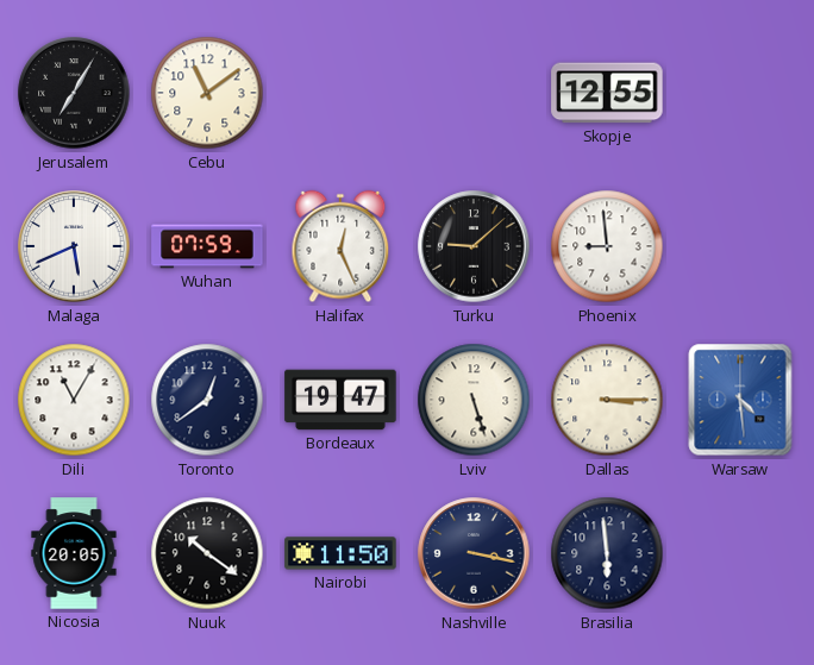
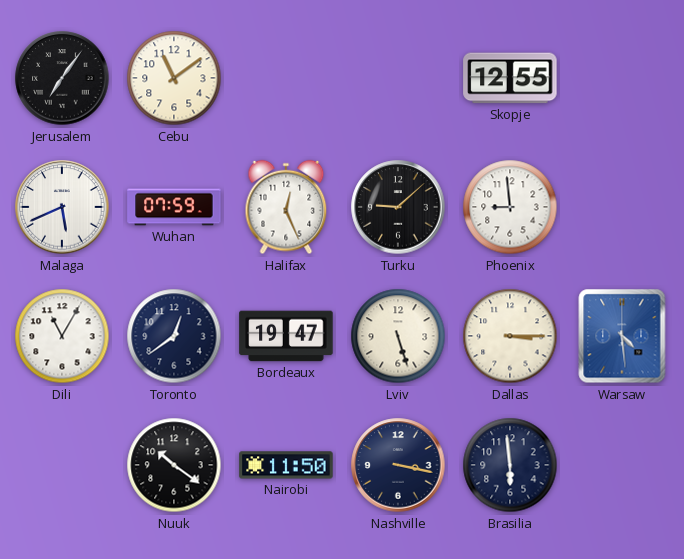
Jerusalem: 7:05 -> 7:06
Nicosia: 20:05 -> none
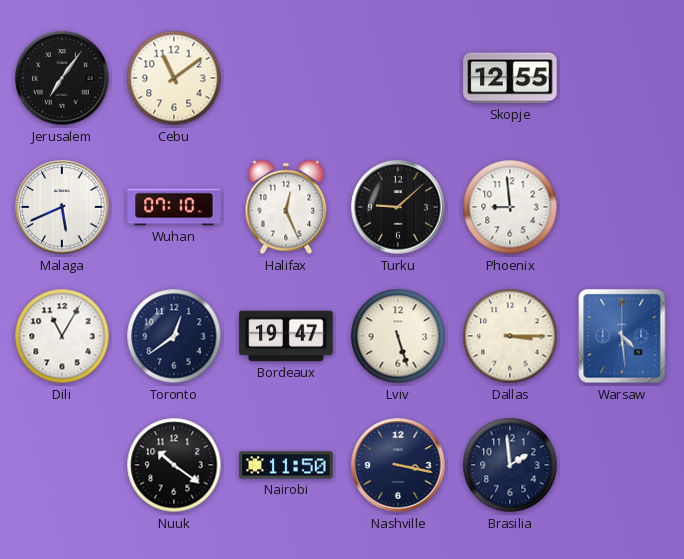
Wuhan: 07:59 -> 07:10
Brasilia: 5:59 -> 1:59
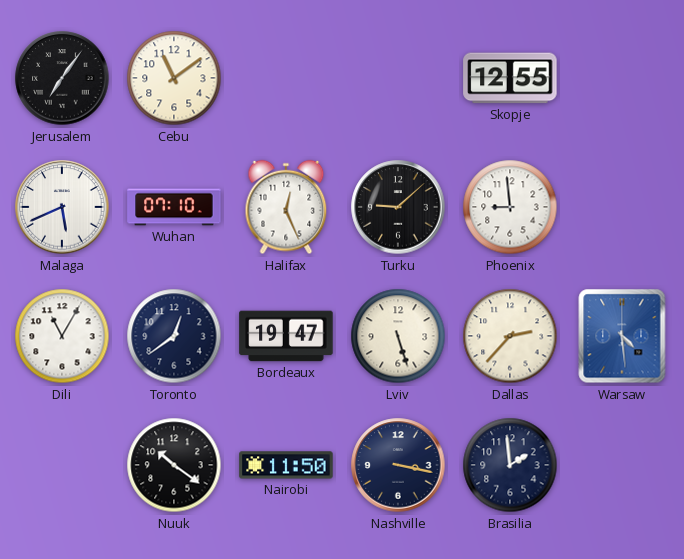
Dallas: 3:15 -> 2:37
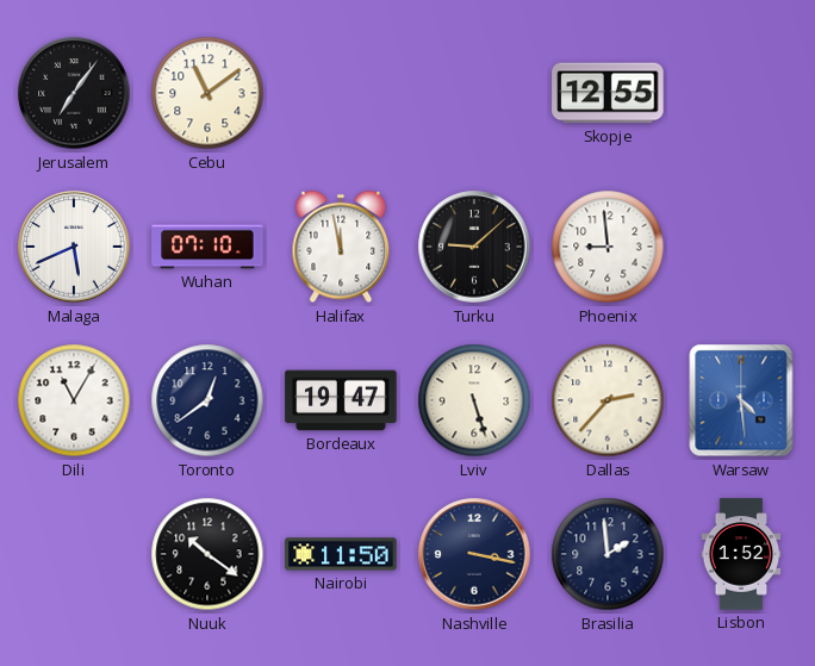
Halifax: 12:26 -> 11:58
Lisbon: none -> 1:52
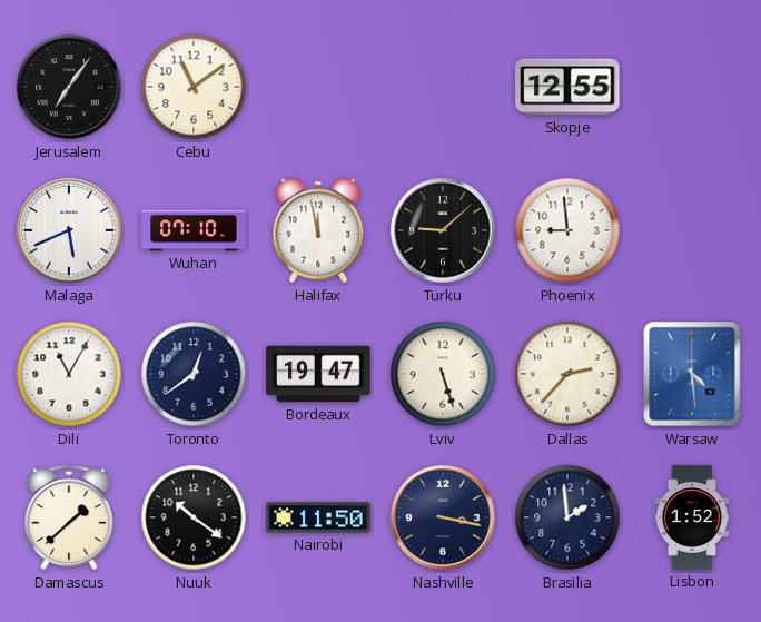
Damascus: none -> 1:38
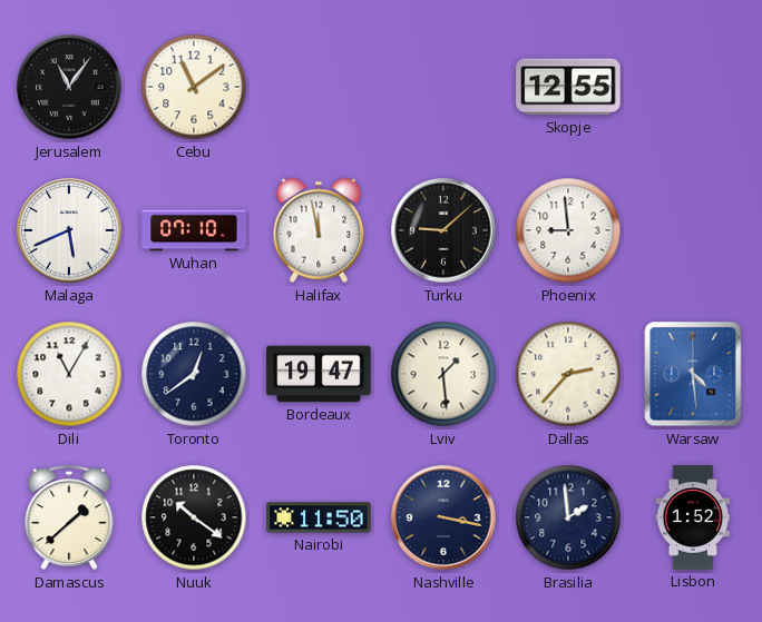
Jerusalem: 7:06 -> 11:06
Lviv: 5:27 -> 1:29
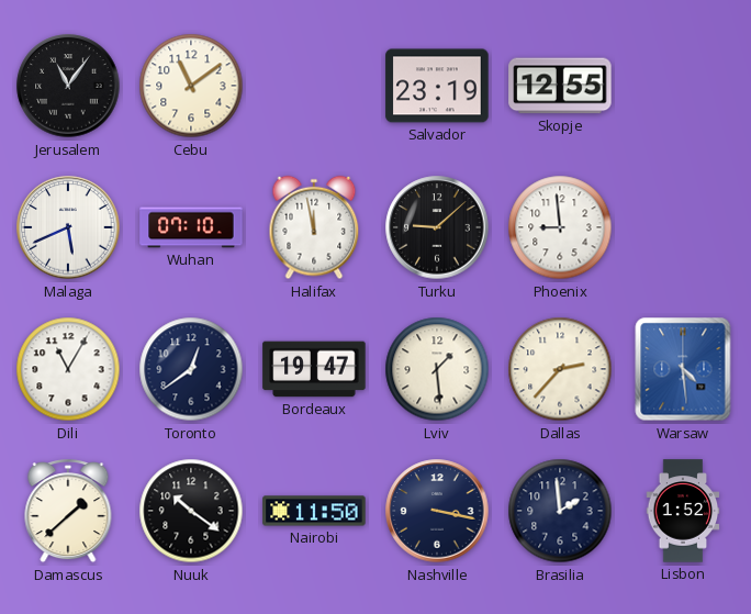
Salvador: none -> 23:19
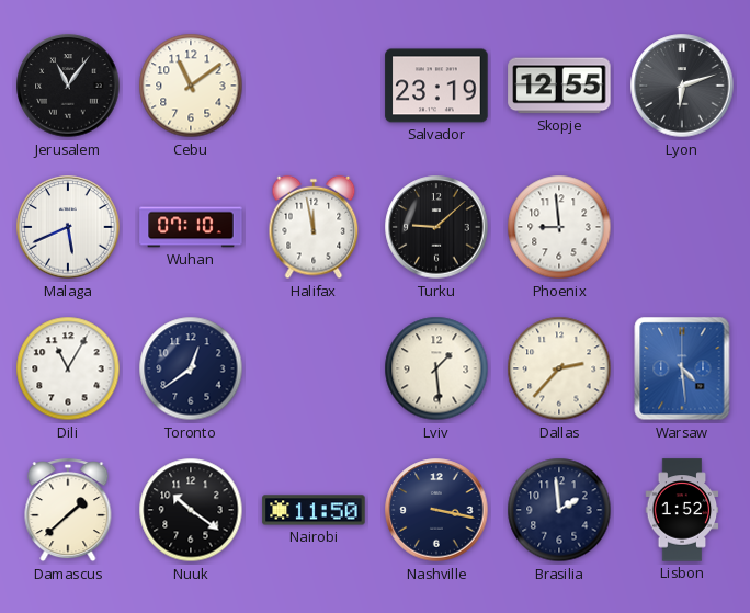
Lyon: none -> 6:12
Bordeaux: 19:47 -> none
